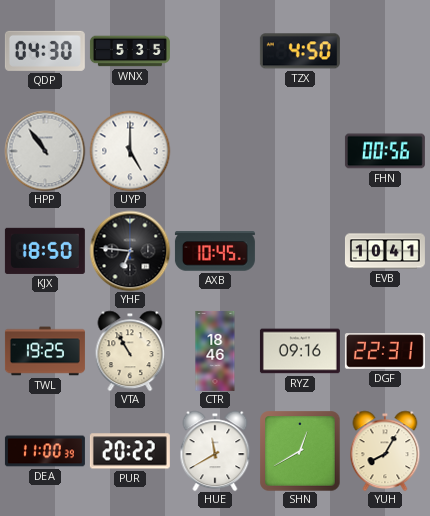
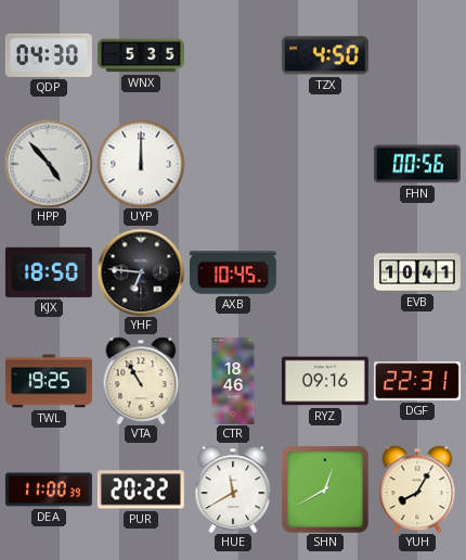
HPP: 10:54 -> 4:53
UYP: 5:00 -> 12:00
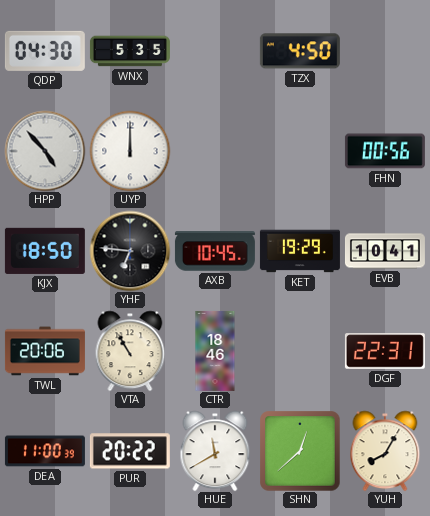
KET: none -> 19:29
TWL: 19:25 -> 20:06
RYZ: 09:16 -> none
SHN: 12:40 -> 12:38
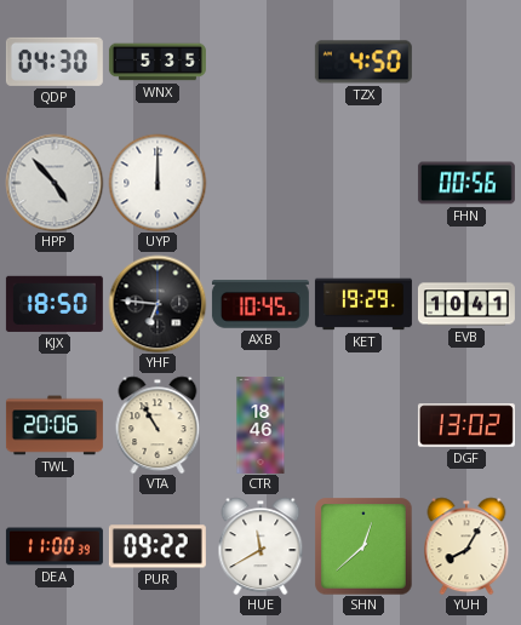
DGF: 22:31 -> 13:02
PUR: 20:22 -> 09:22
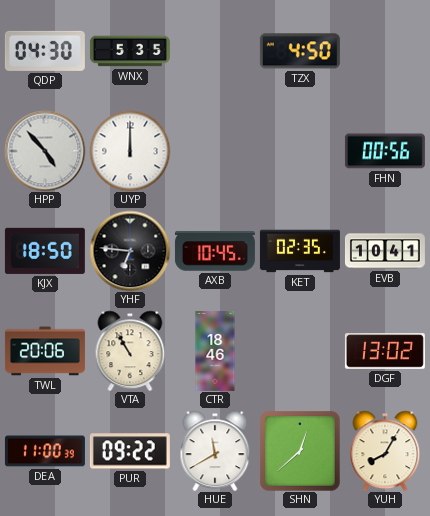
KET: 19:29 -> 02:35
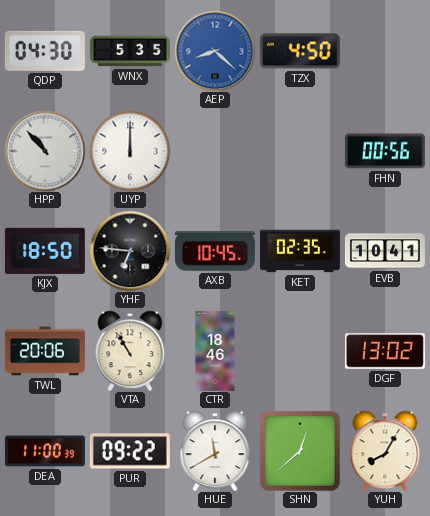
AEP: none -> 8:22
HPP: 4:53 -> 10:53
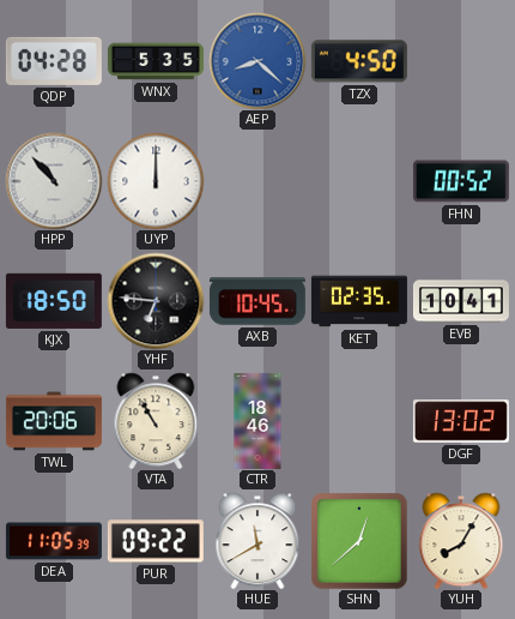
QDP: 04:30 -> 04:28
FHN: 00:56 -> 00:52
DEA: 11:00 -> 11:05
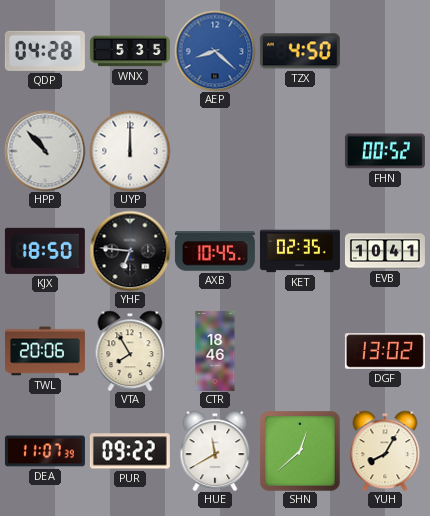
VTA: 10:55 -> 7:55
DEA: 11:05 -> 11:07
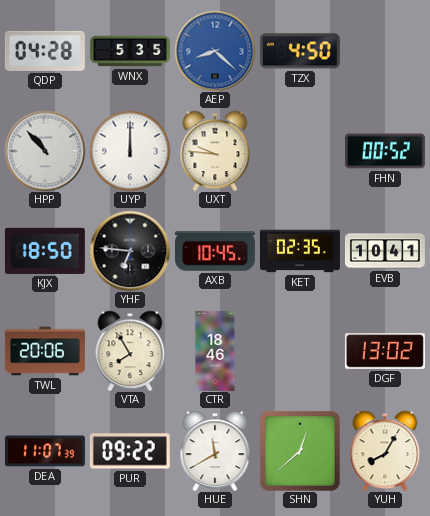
UXT: none -> 9:46
